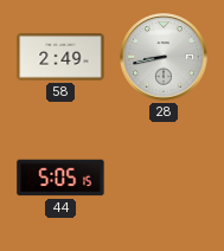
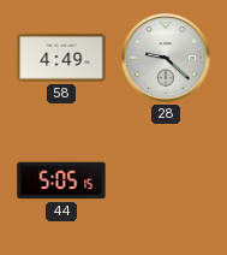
58: 2:49 -> 4:49
28: 8:43 -> 9:22
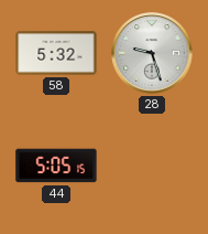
58: 4:49 -> 5:32
28: 9:22 -> 9:27
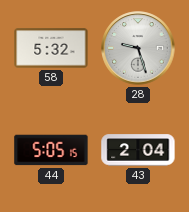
43: none -> 2:04
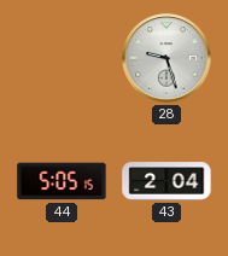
58: 5:32 -> none
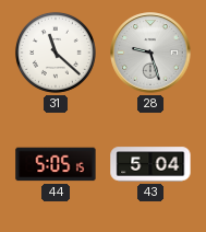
31: none -> 11:22
43: 2:04 -> 5:04
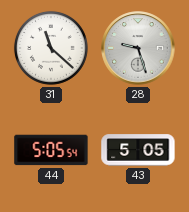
44: 5:05:15 -> 5:05:54
43: 5:04 -> 5:05
